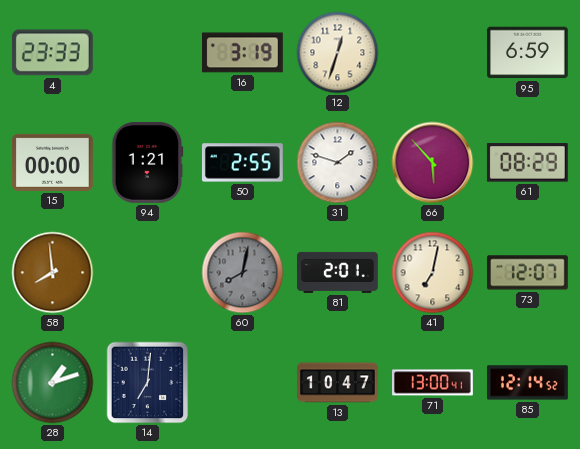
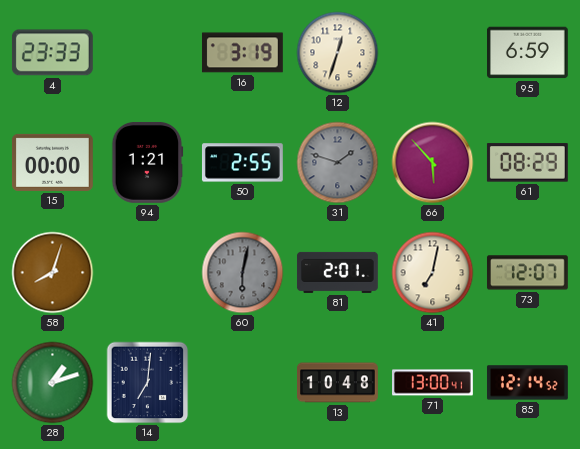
31 dial: white -> grey
58: 7:59 -> 8:03
60: 8:02 -> 6:02
13: 10:47 -> 10:48
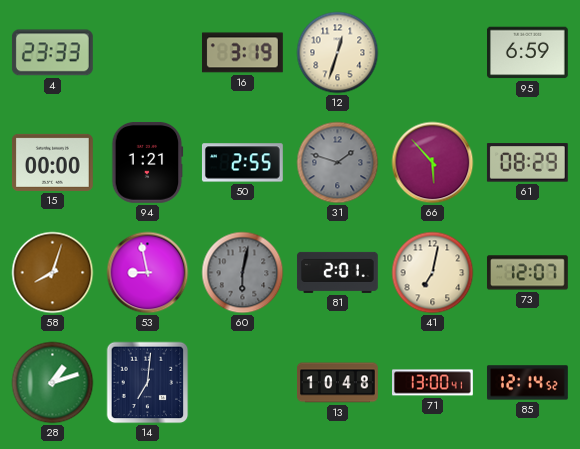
53: none -> 8:58
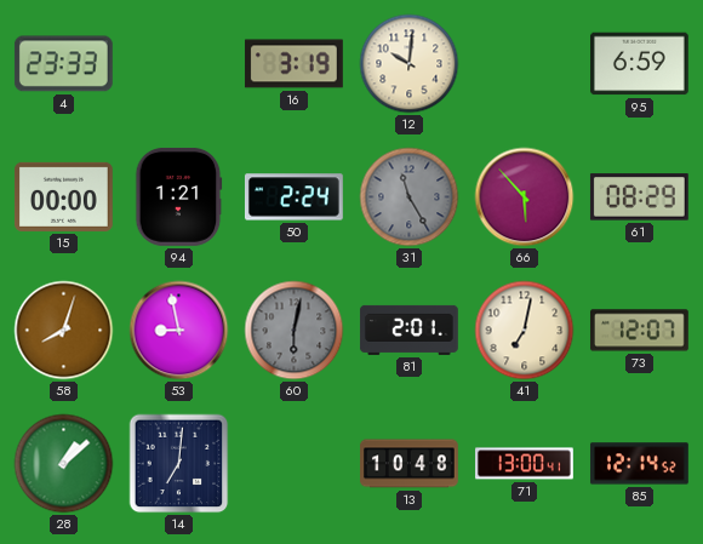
12: 12:33 -> 10:01
50: 2:55 -> 2:24
31: 1:48 -> 11:25
28: 1:12 -> 1:08
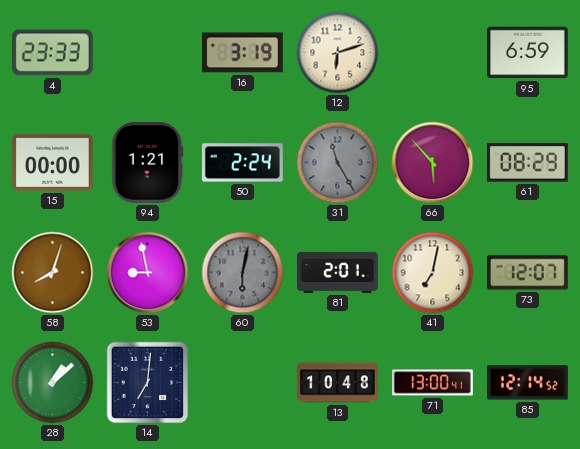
12: 10:01 -> 6:12
